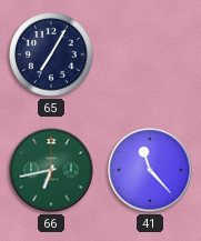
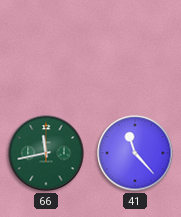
65: 7:05 -> none
66: 6:43 -> 11:43
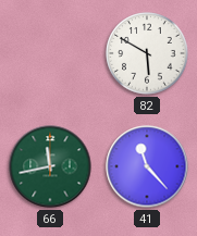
82: none -> 5:50
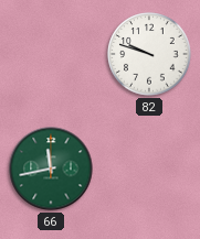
82: 5:50 -> 9:48
41: 11:23 -> none
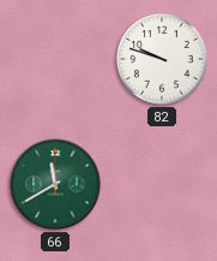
66: 11:43 -> 11:40
